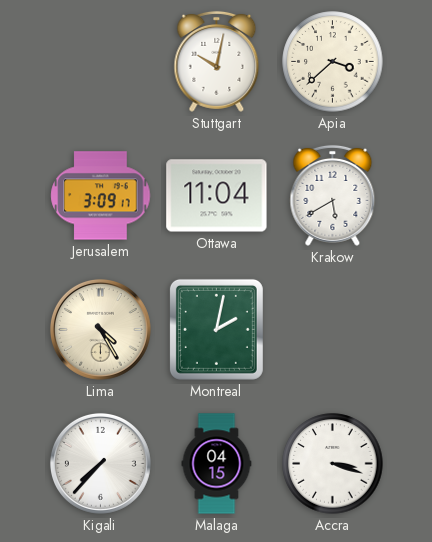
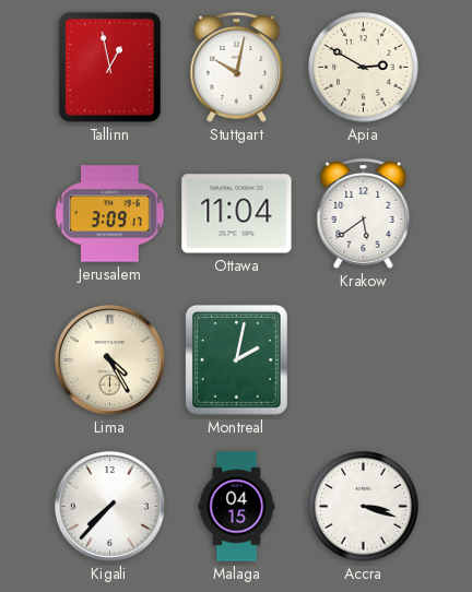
Tallinn: none -> 12:58
Apia: 3:38 -> 2:50
Krakow: 5:40 -> 5:39
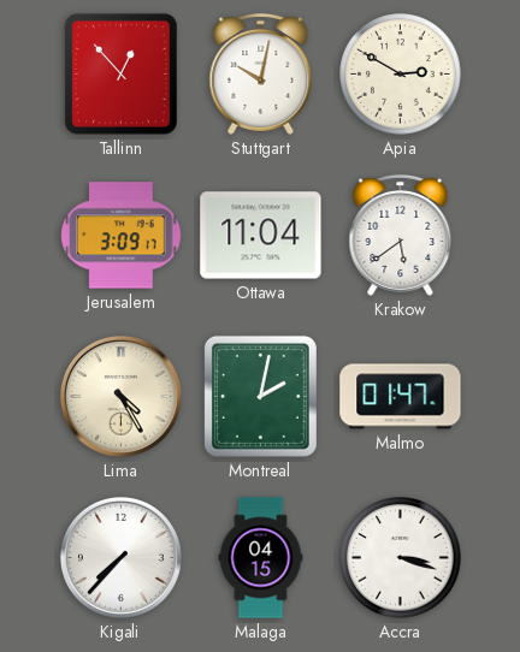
Tallinn: 12:58 -> 12:53
Malmo: none -> 01:47
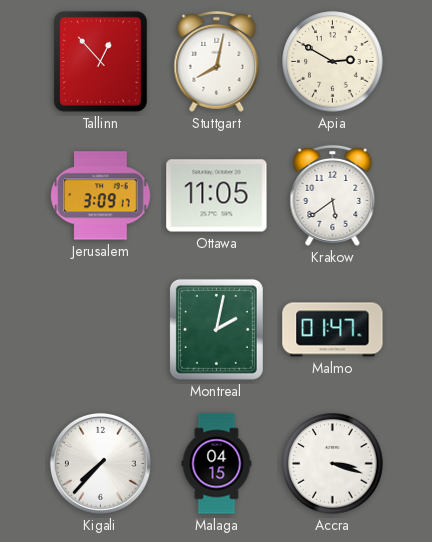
Stuttgart: 10:02 -> 8:02
Ottawa: 11:04 -> 11:05
Lima: 4:25 -> none
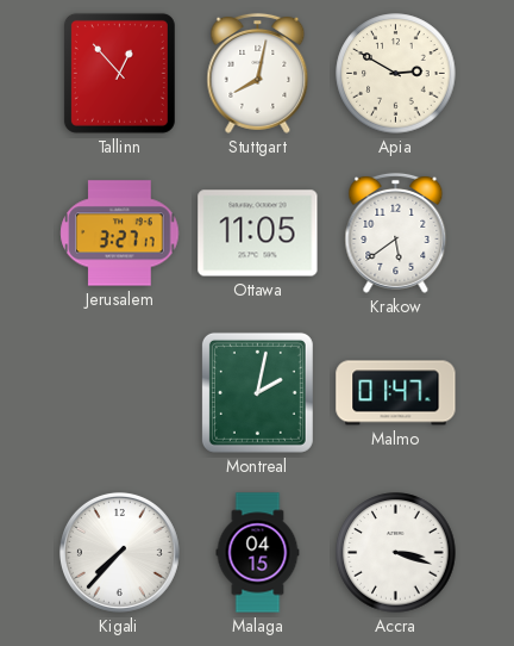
Jerusalem: 3:09 -> 3:27
